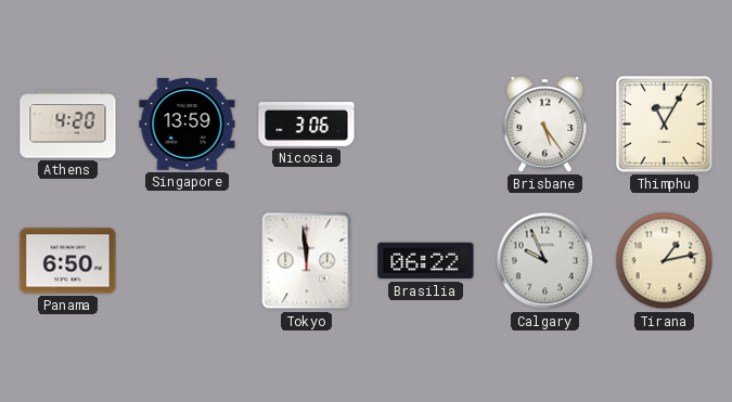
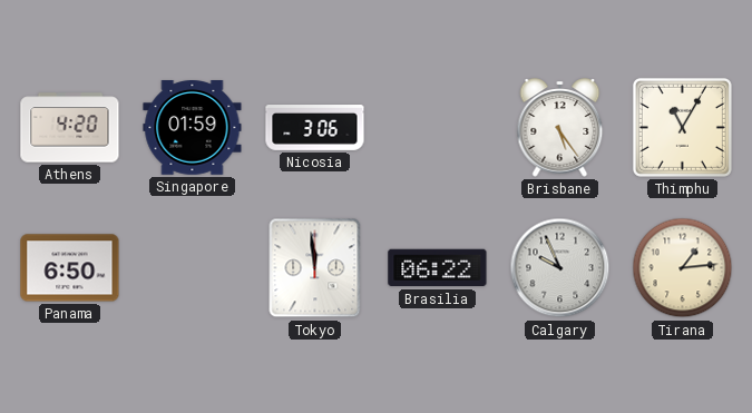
Singapore: 13:59 -> 01:59
Tirana: 1:13 -> 1:14
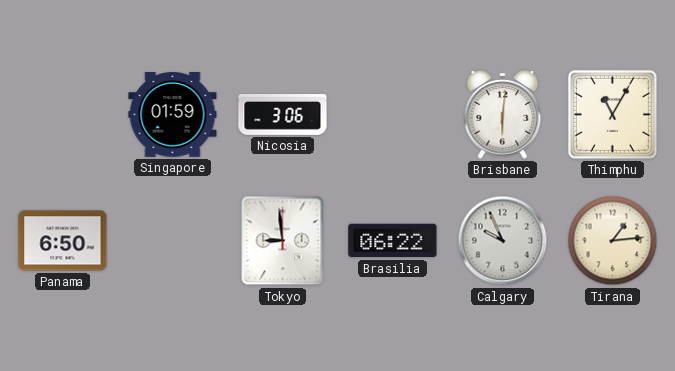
Athens: 4:20 -> none
Brisbane: 5:24 -> 6:01
Tokyo: 11:59 -> 8:59
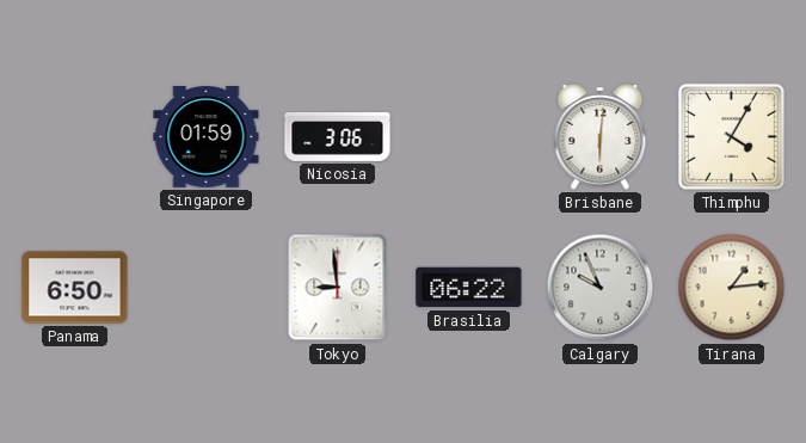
Thimphu: 11:05 -> 4:05
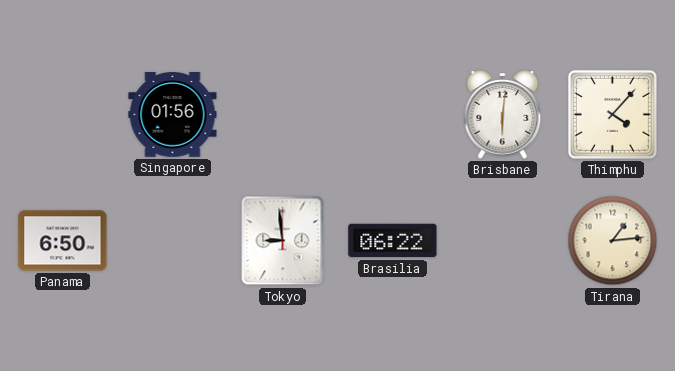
Singapore: 01:59 -> 01:56
Nicosia: 3:06 -> none
Thimphu: 4:05 -> 4:07
Calgary: 9:56 -> none
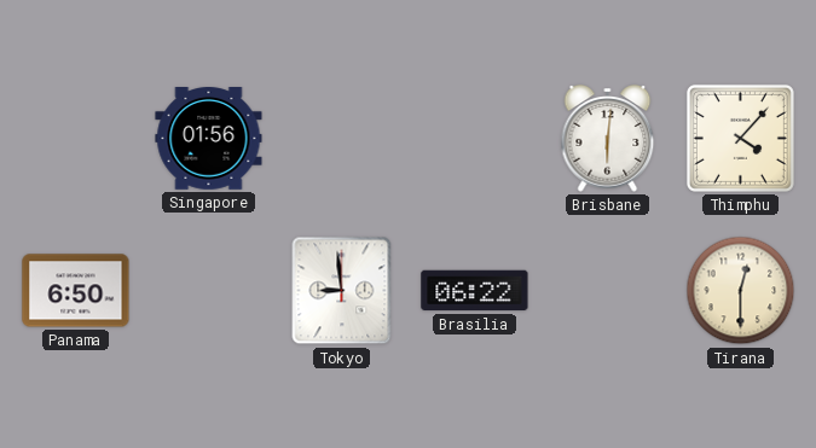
Tirana: 1:14 -> 12:30
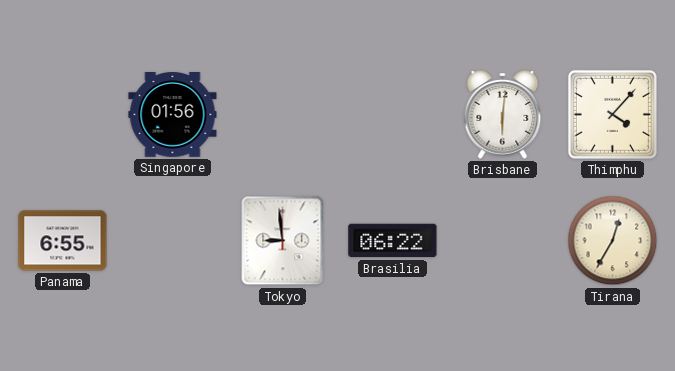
Panama: 6:50 -> 6:55
Tirana: 12:30 -> 12:35
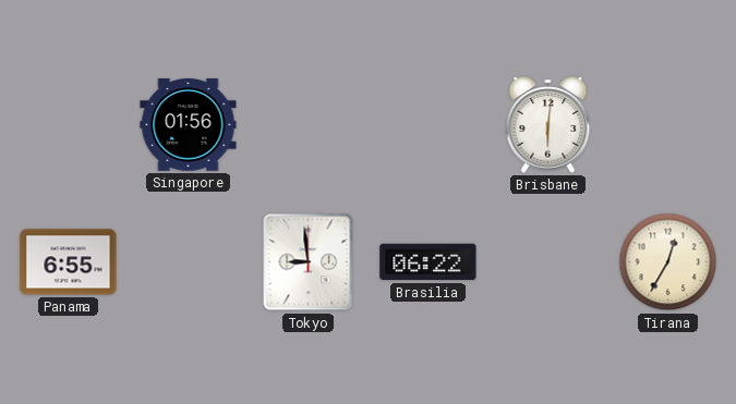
Thimphu: 4:07 -> none
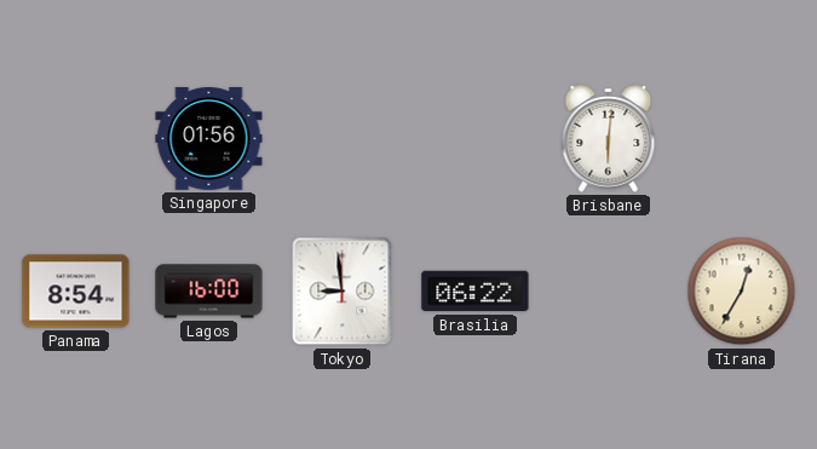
Panama: 6:55 -> 8:54
Lagos: none -> 16:00
